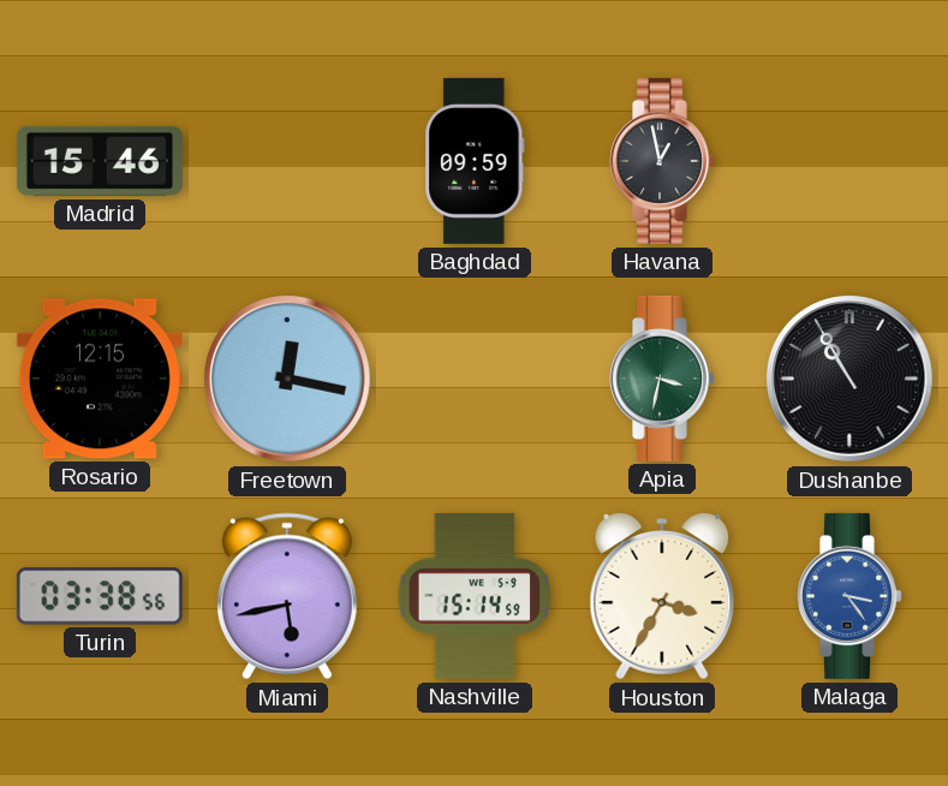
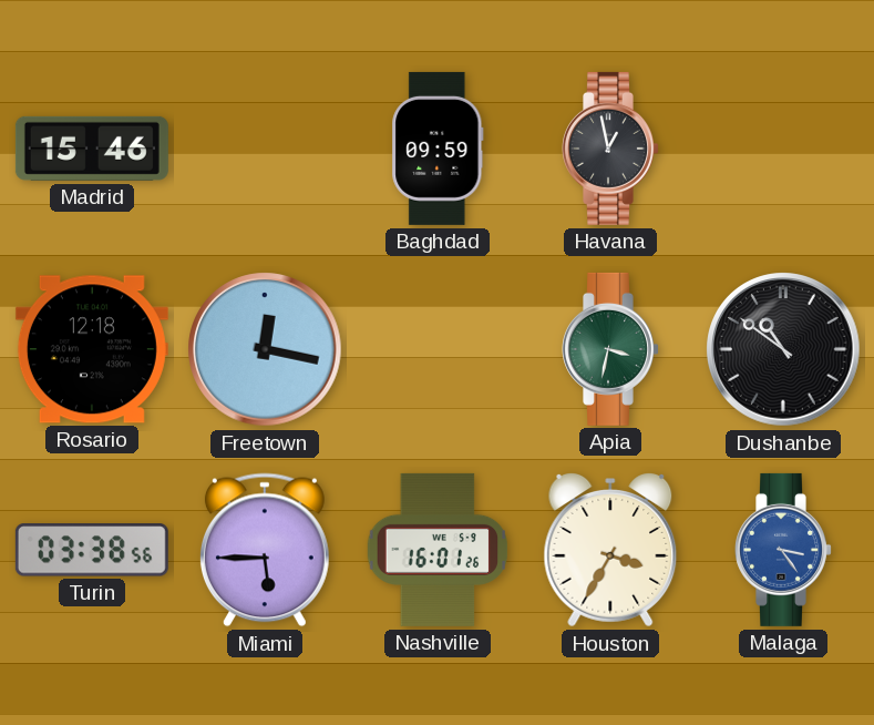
Rosario: 12:15 -> 12:18
Dushanbe: 10:55 -> 10:51
Miami: 5:43 -> 5:45
Nashville: 15:14 -> 16:01
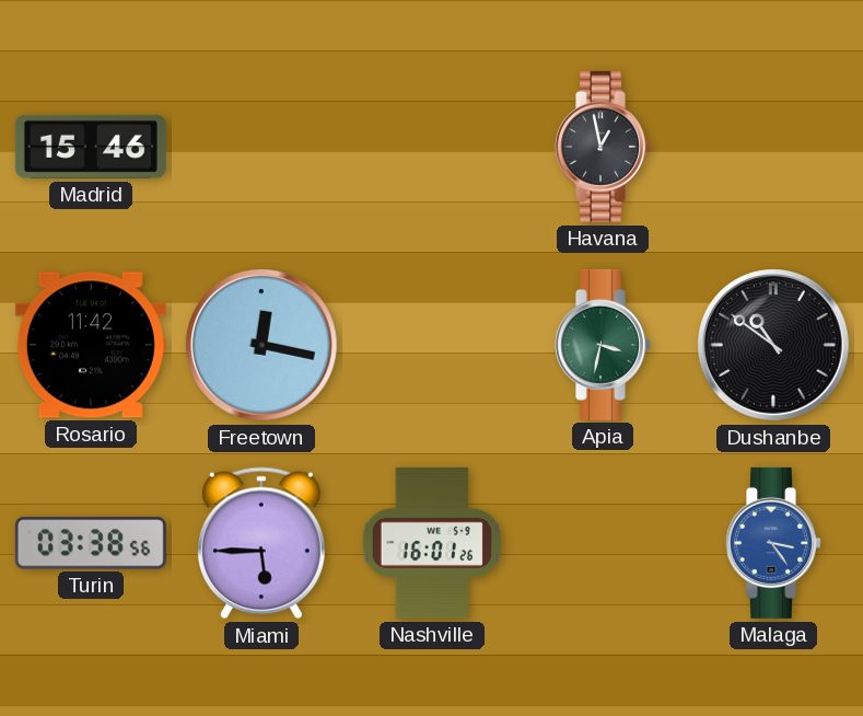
Baghdad: 09:59 -> none
Rosario: 12:18 -> 11:42
Houston: 3:35 -> none
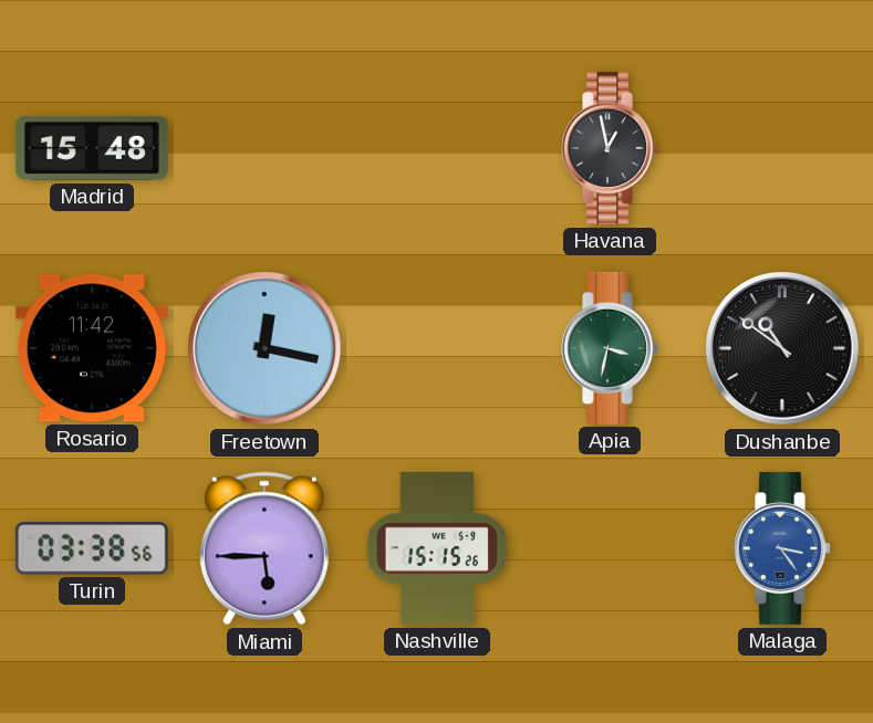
Madrid: 15:46 -> 15:48
Nashville: 16:01 -> 15:15
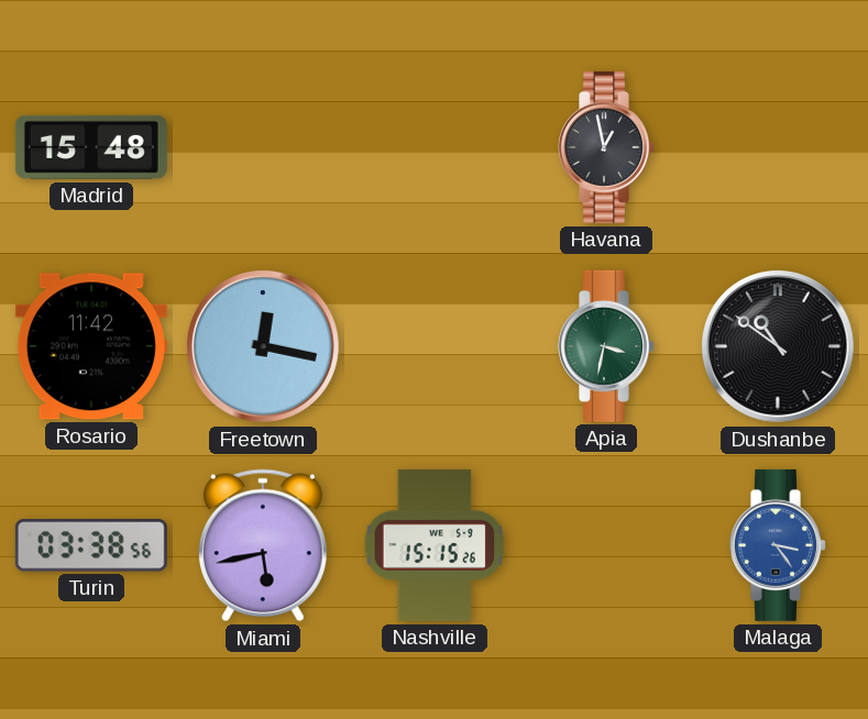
Miami: 5:45 -> 5:43
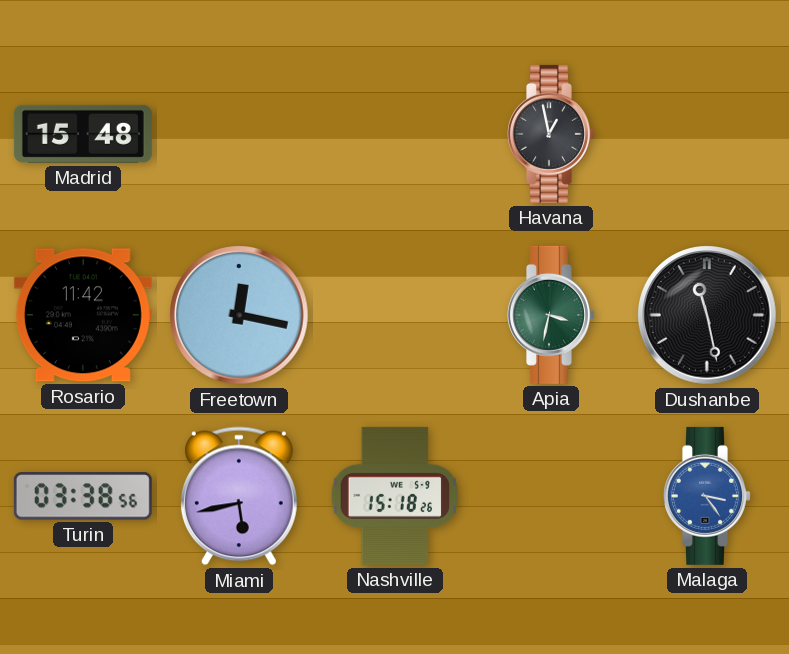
Dushanbe: 10:51 -> 11:28
Nashville: 15:15 -> 15:18
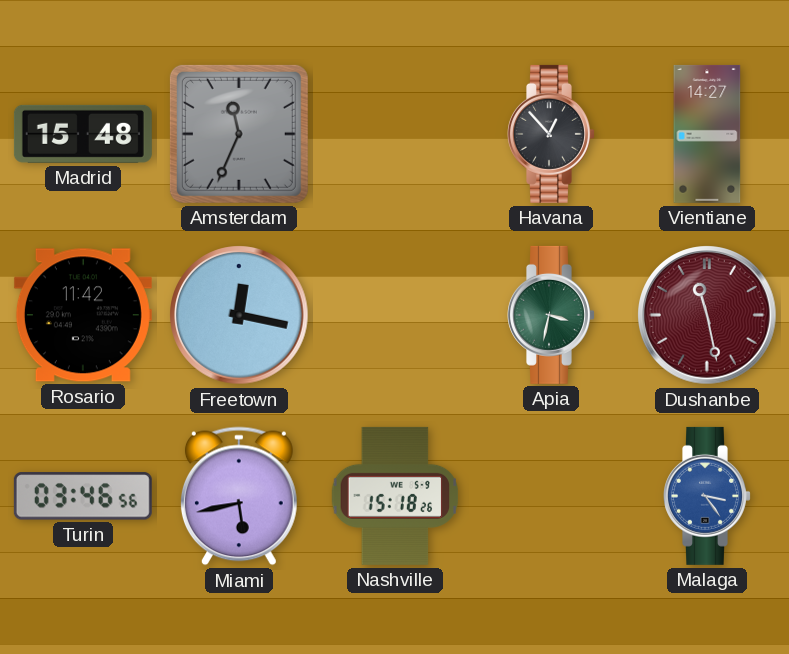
Amsterdam: none -> 11:34
Havana: 12:58 -> 12:53
Vientiane: none -> 14:27
Dushanbe dial: black -> burgundy
Turin: 03:38 -> 03:46
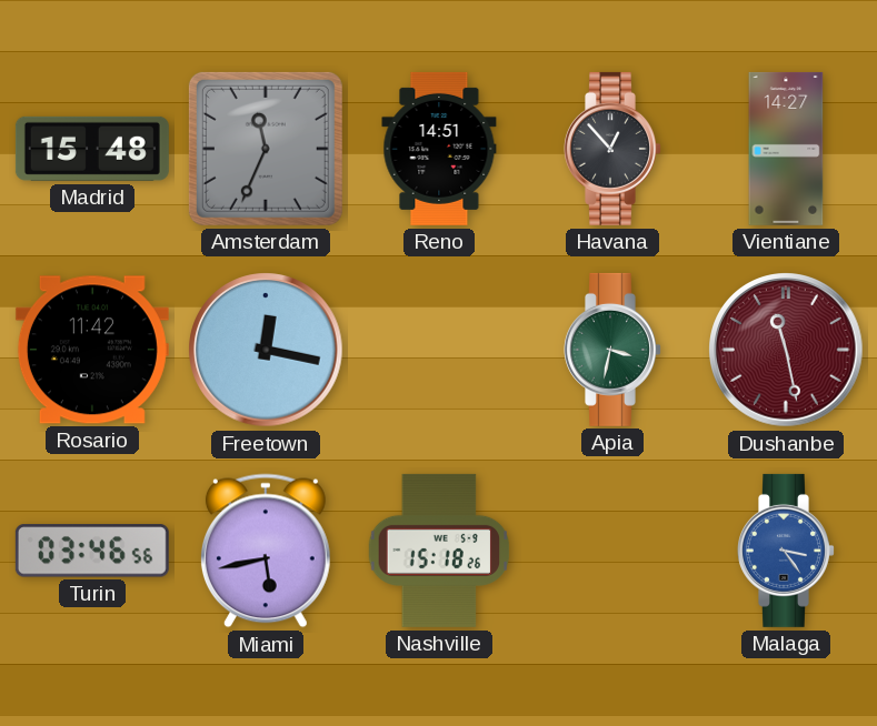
Reno: none -> 14:51
